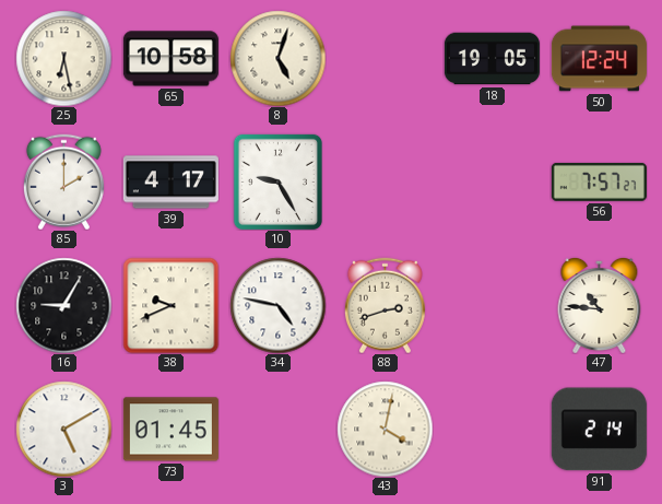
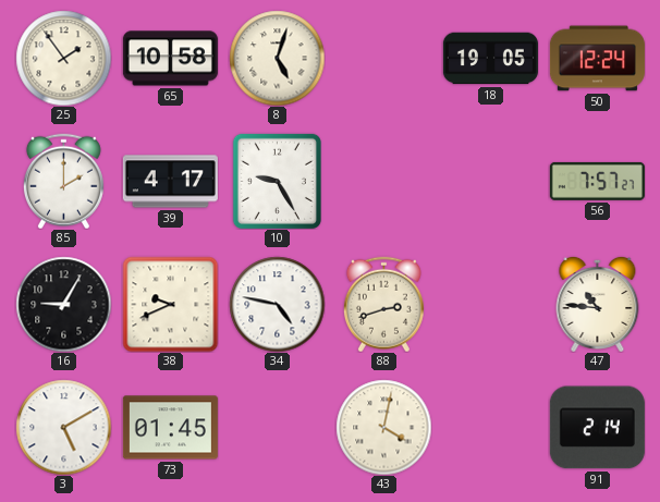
25: 6:28 -> 1:54
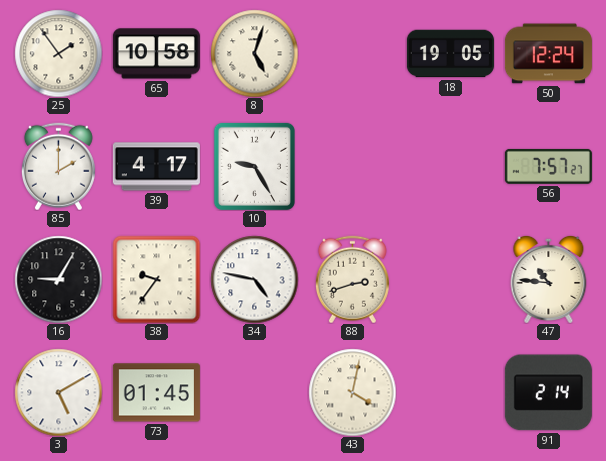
38: 9:41 -> 9:36
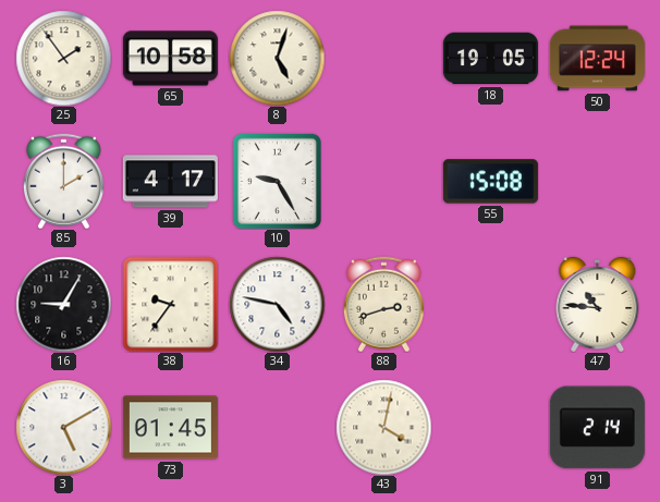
55: none -> 15:08
56: 7:57 -> none
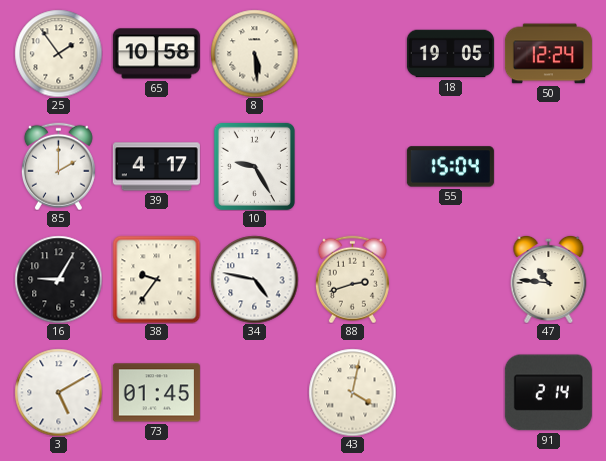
8: 5:03 -> 5:29
55: 15:08 -> 15:04
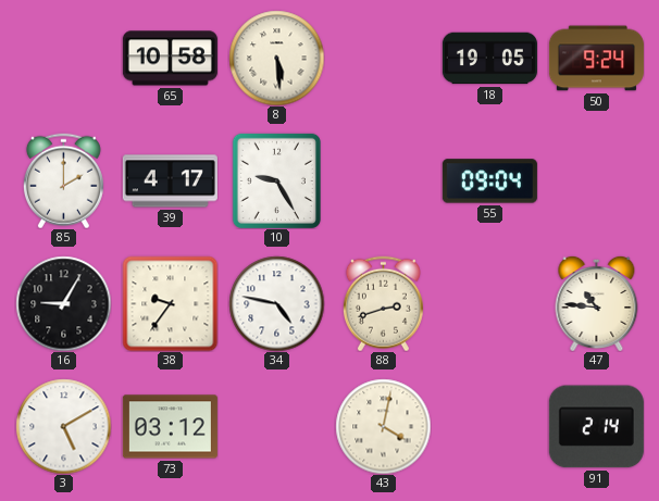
25: 1:54 -> none
50: 12:24 -> 9:24
55: 15:04 -> 09:04
73: 01:45 -> 03:12
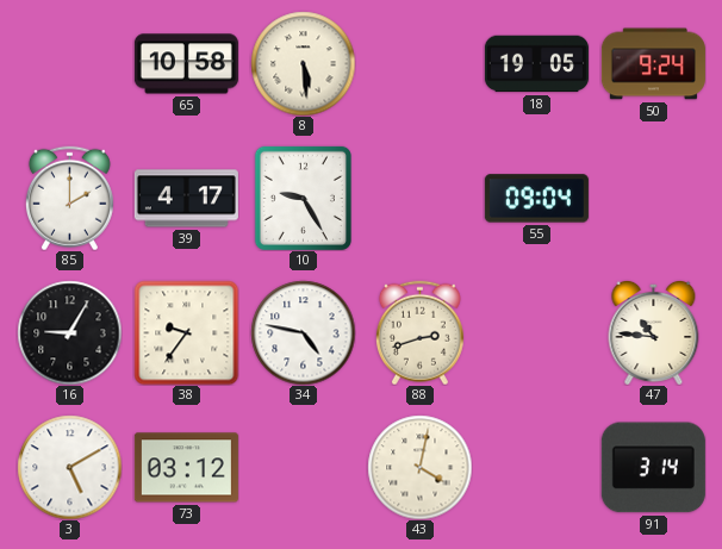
91: 2:14 -> 3:14
